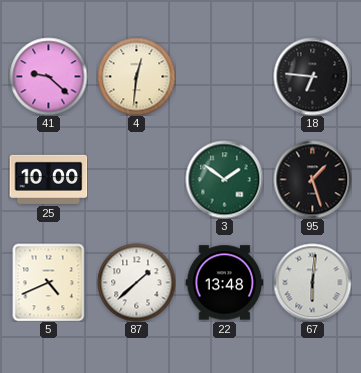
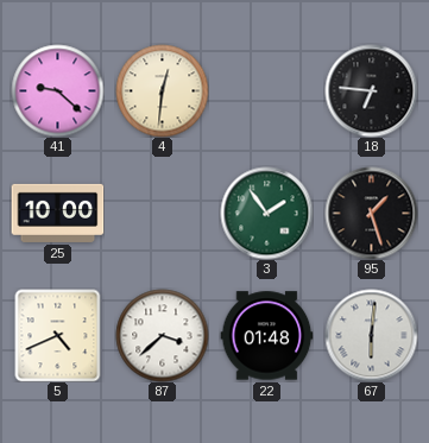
3: 1:51 -> 1:54
87: 1:38 -> 3:38
22: 13:48 -> 01:48
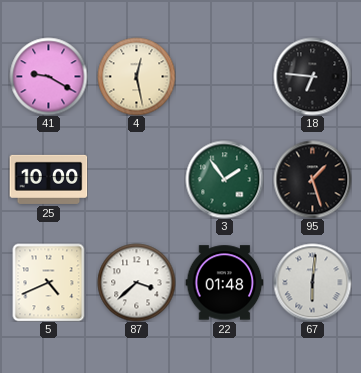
41: 9:22 -> 9:20
4: 12:31 -> 12:28
